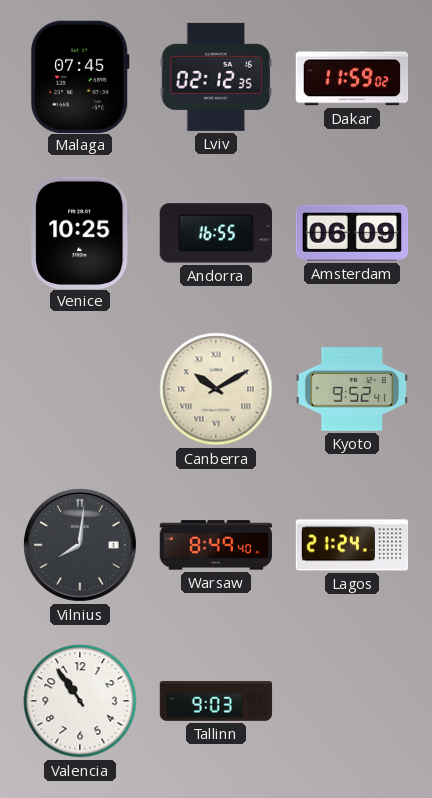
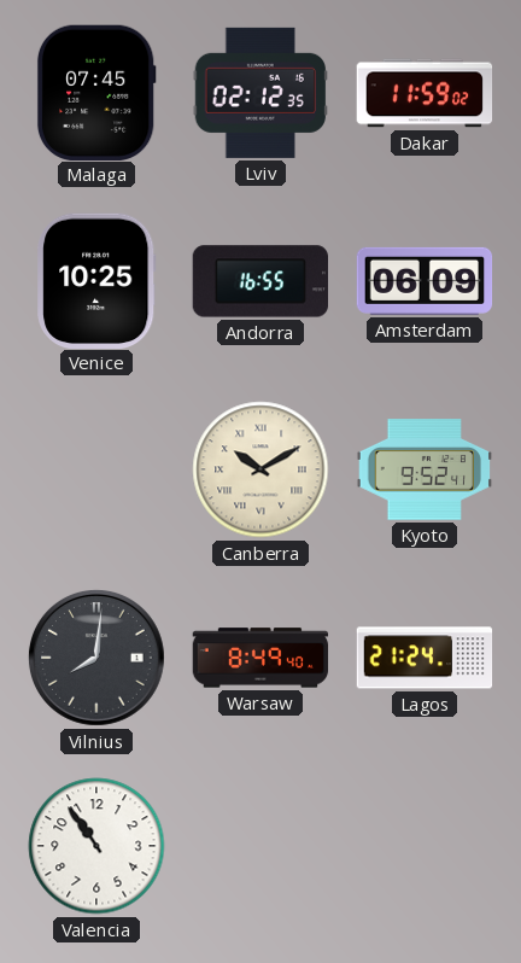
Tallinn: 9:03 -> none
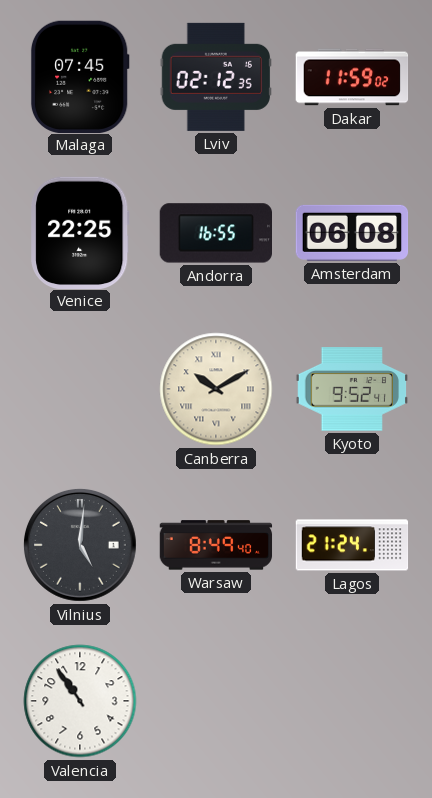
Venice: 10:25 -> 22:25
Amsterdam: 06:09 -> 06:08
Vilnius: 8:01 -> 5:01
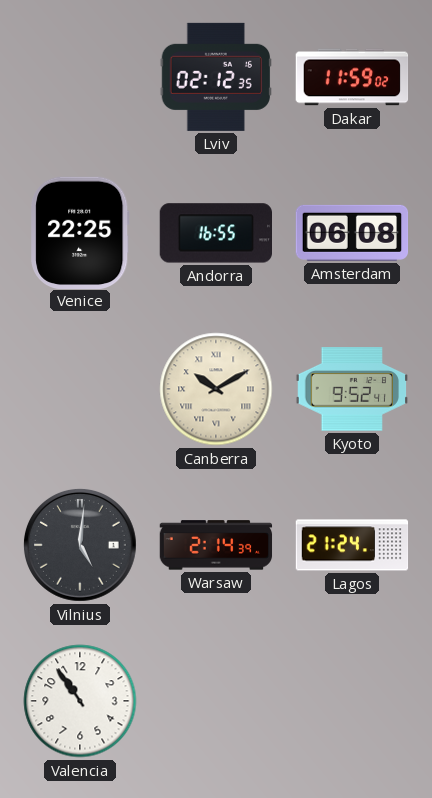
Malaga: 07:45 -> none
Warsaw: 8:49 -> 2:14
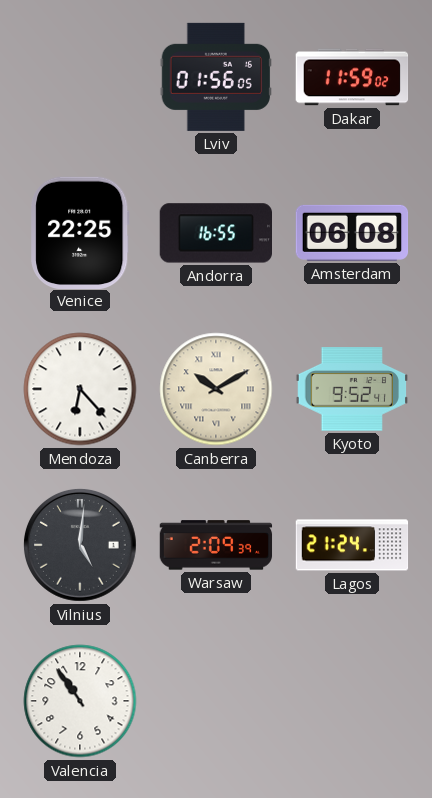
Lviv: 02:12 -> 01:56
Mendoza: none -> 6:23
Warsaw: 2:14 -> 2:09
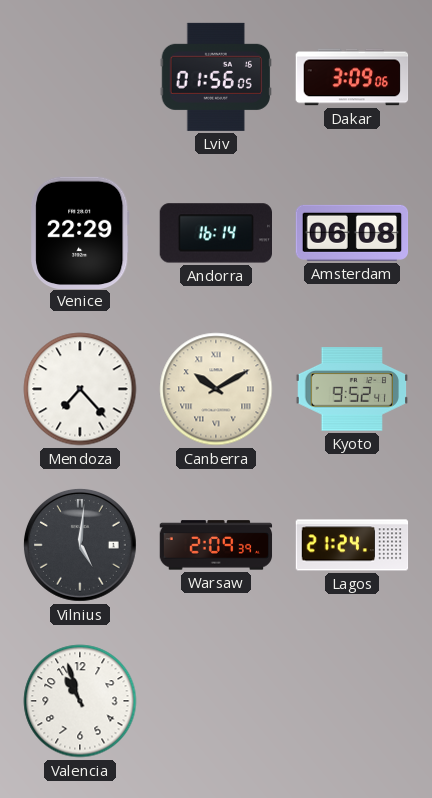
Dakar: 11:59 -> 3:09
Venice: 22:25 -> 22:29
Andorra: 16:55 -> 16:14
Mendoza: 6:23 -> 7:23
Valencia: 10:54 -> 10:57
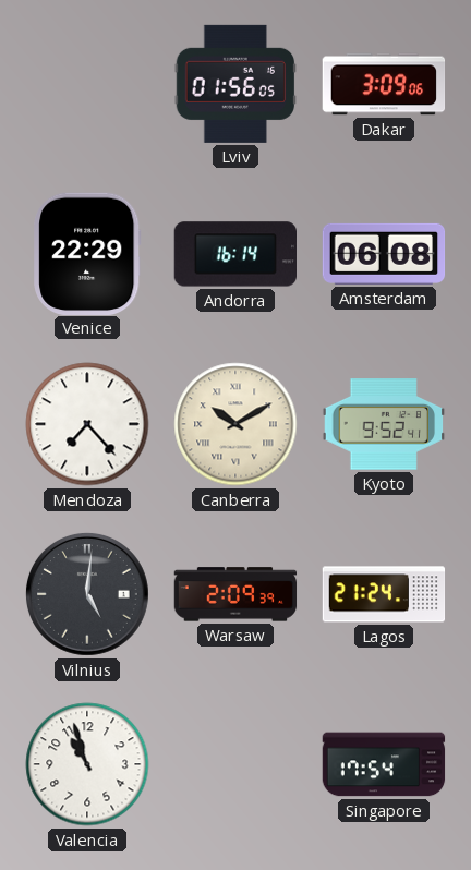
Singapore: none -> 17:54
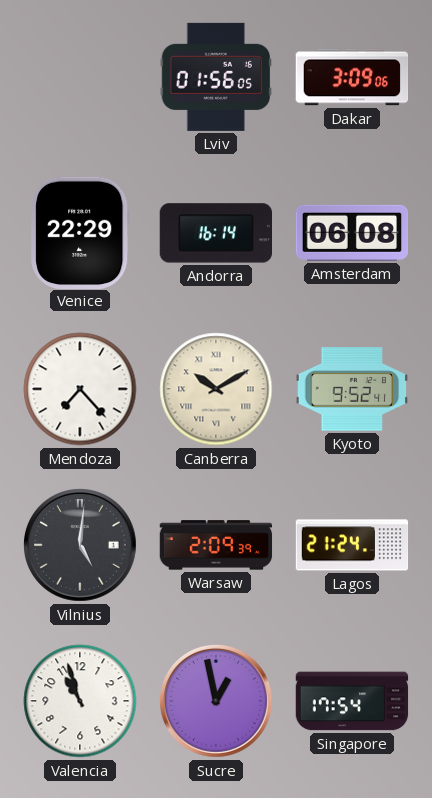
Sucre: none -> 12:58
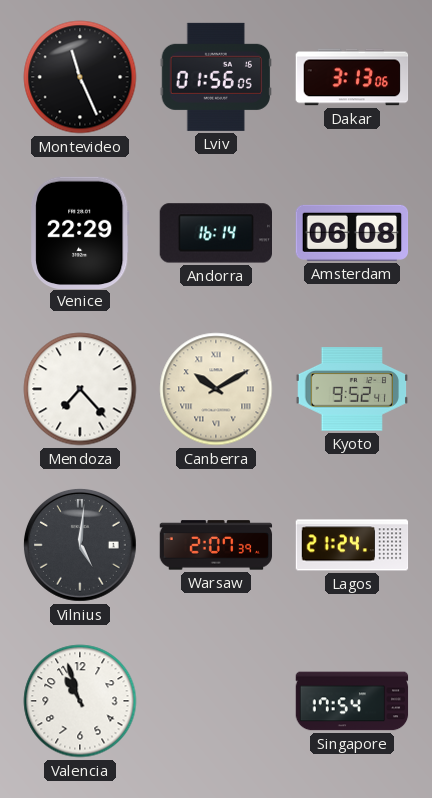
Montevideo: none -> 11:26
Dakar: 3:09 -> 3:13
Warsaw: 2:09 -> 2:07
Sucre: 12:58 -> none
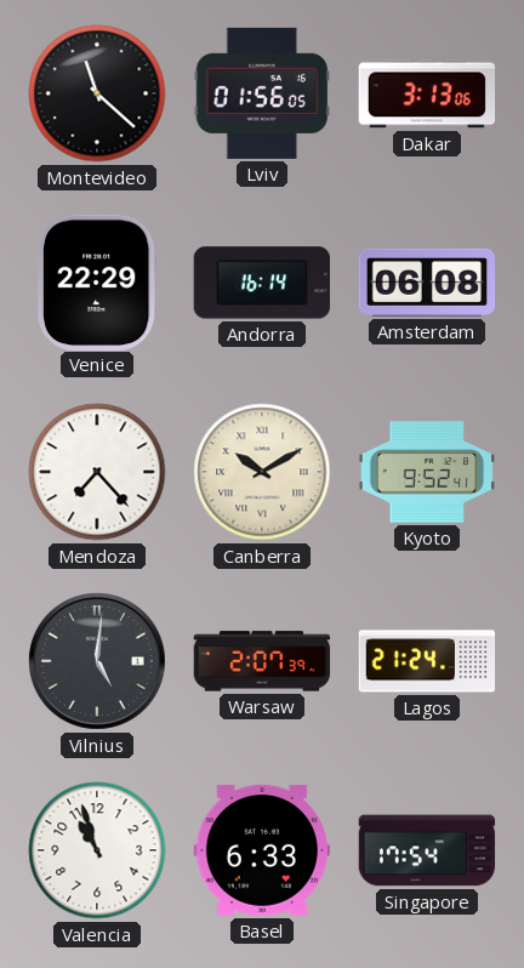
Montevideo: 11:26 -> 11:22
Basel: none -> 6:33
